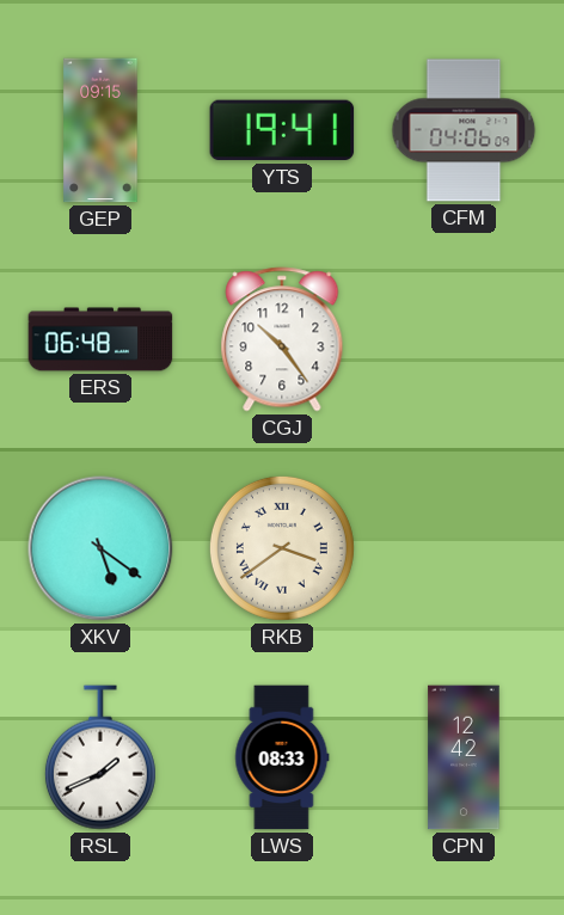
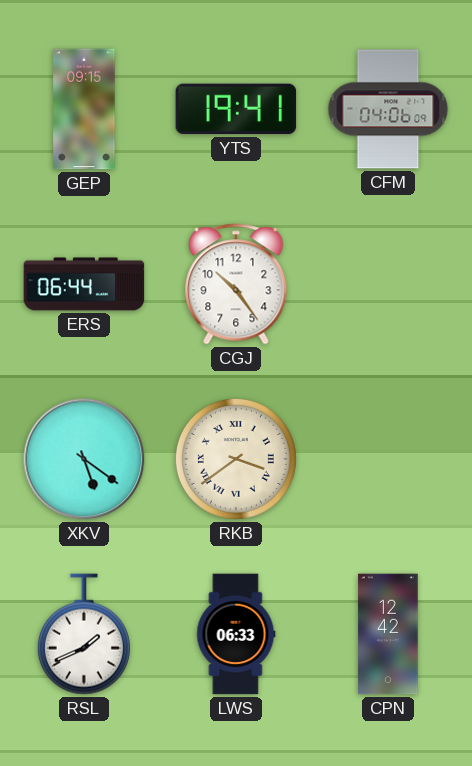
ERS: 06:48 -> 06:44
LWS: 08:33 -> 06:33
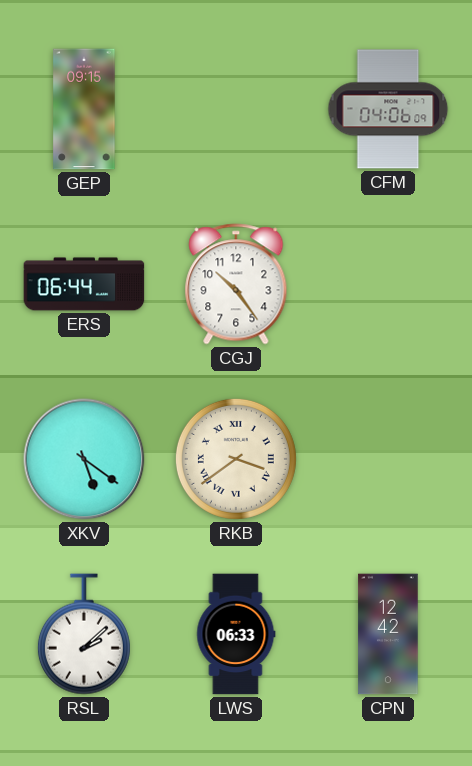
YTS: 19:41 -> none
RSL: 1:41 -> 2:08
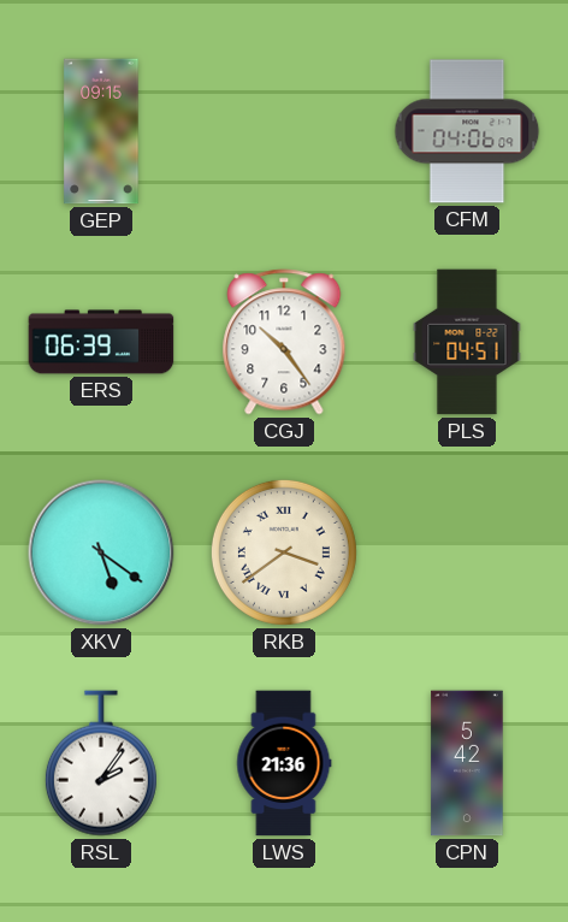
ERS: 06:44 -> 06:39
PLS: none -> 04:51
RSL: 2:08 -> 2:06
LWS: 06:33 -> 21:36
CPN: 12:42 -> 5:42
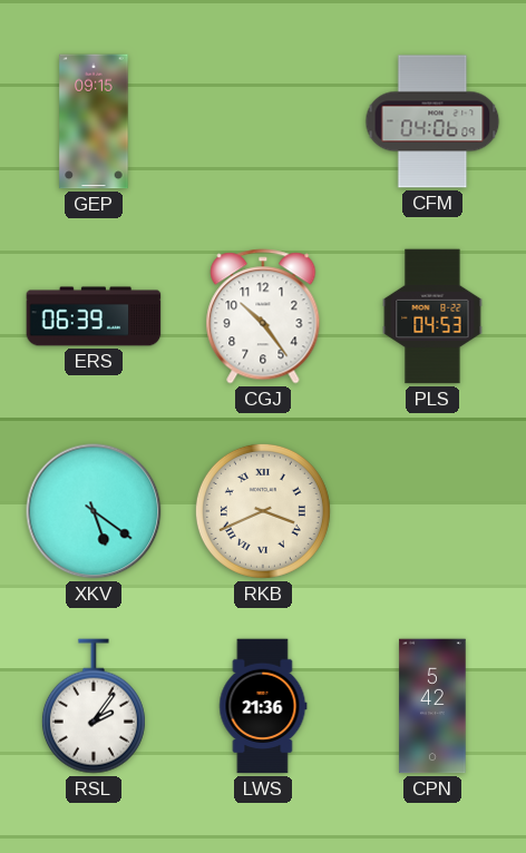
PLS: 04:51 -> 04:53
RKB: 3:39 -> 3:41
